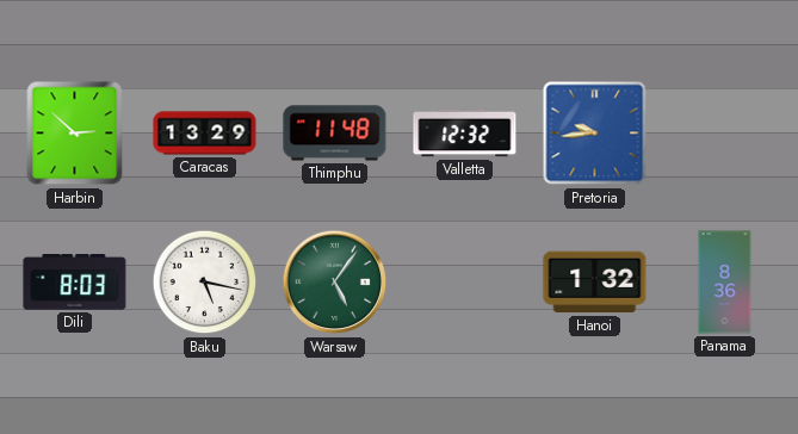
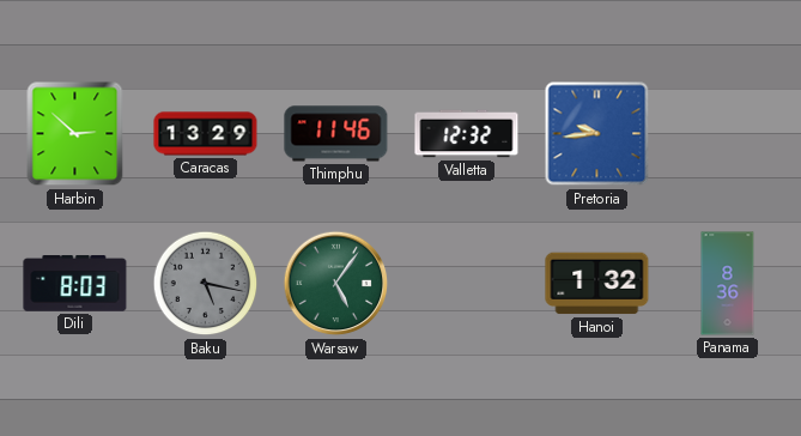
Thimphu: 11:48 -> 11:46
Baku dial: white -> grey
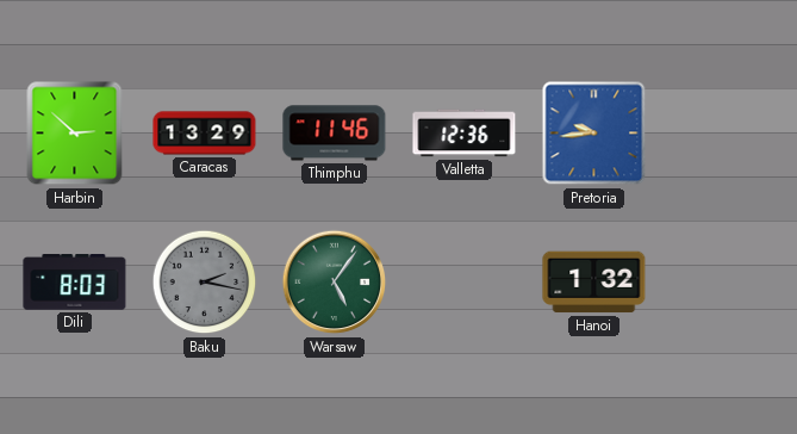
Valletta: 12:32 -> 12:36
Baku: 5:17 -> 2:17
Panama: 8:36 -> none
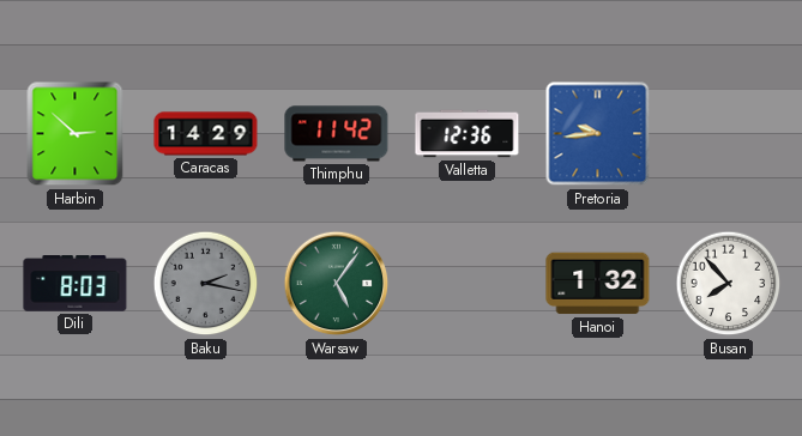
Caracas: 13:29 -> 14:29
Thimphu: 11:46 -> 11:42
Busan: none -> 7:53
